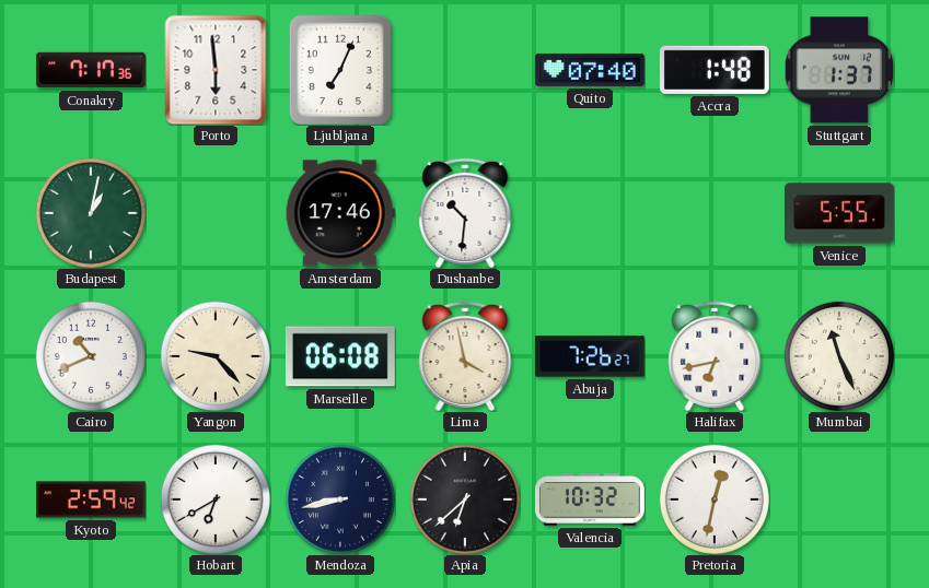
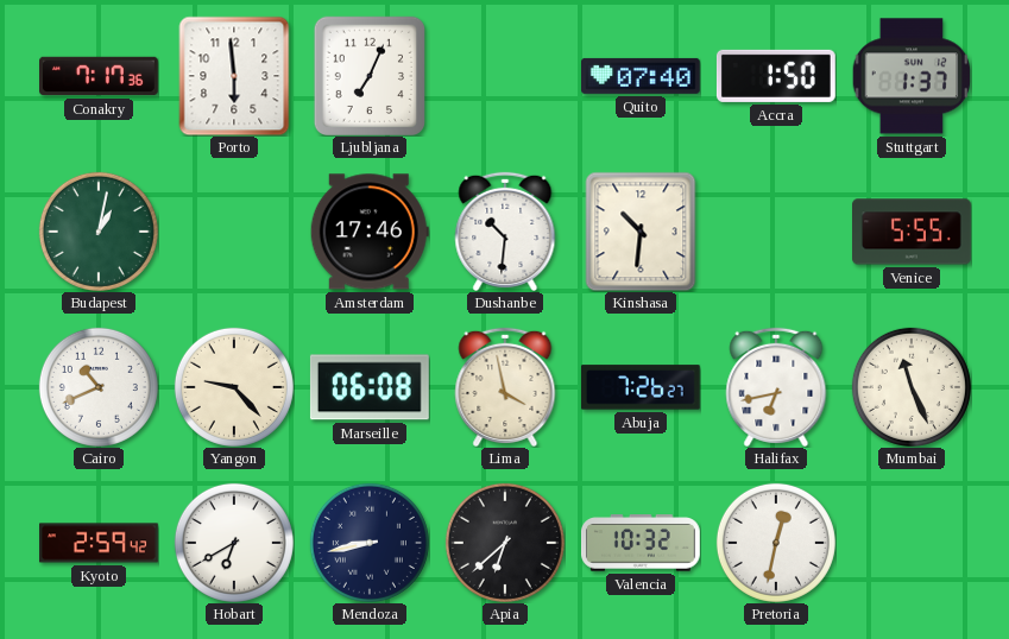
Accra: 1:48 -> 1:50
Kinshasa: none -> 10:31
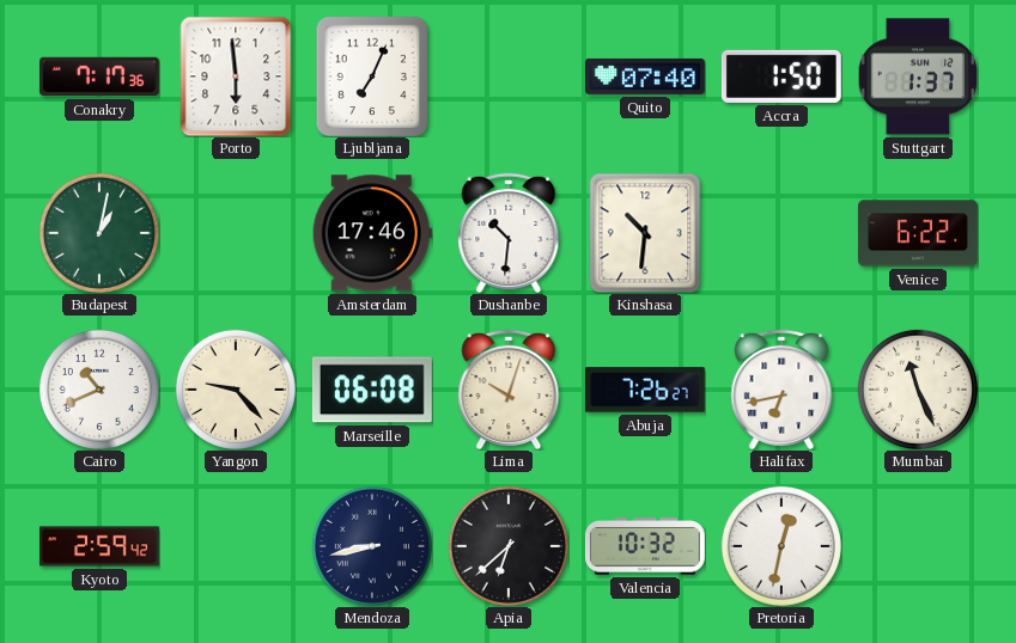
Venice: 5:55 -> 6:22
Lima: 3:58 -> 10:03
Hobart: 6:40 -> none
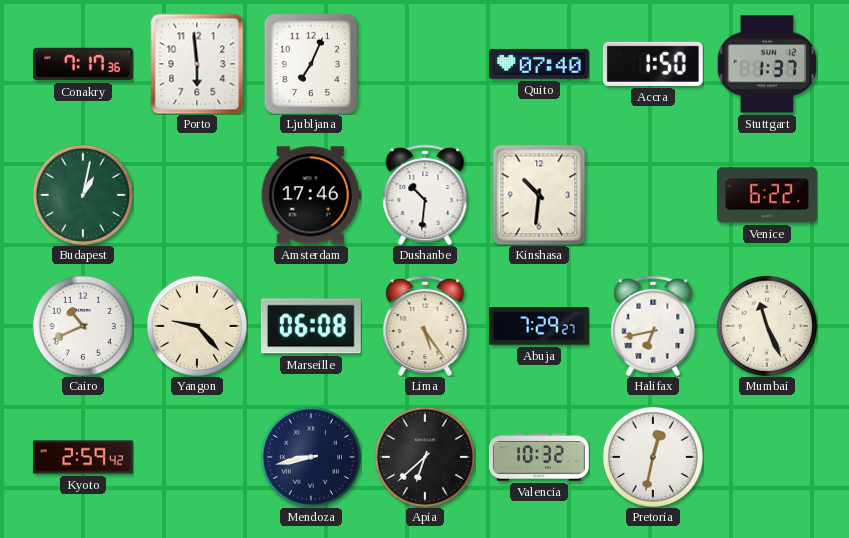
Lima: 10:03 -> 5:24
Abuja: 7:26 -> 7:29
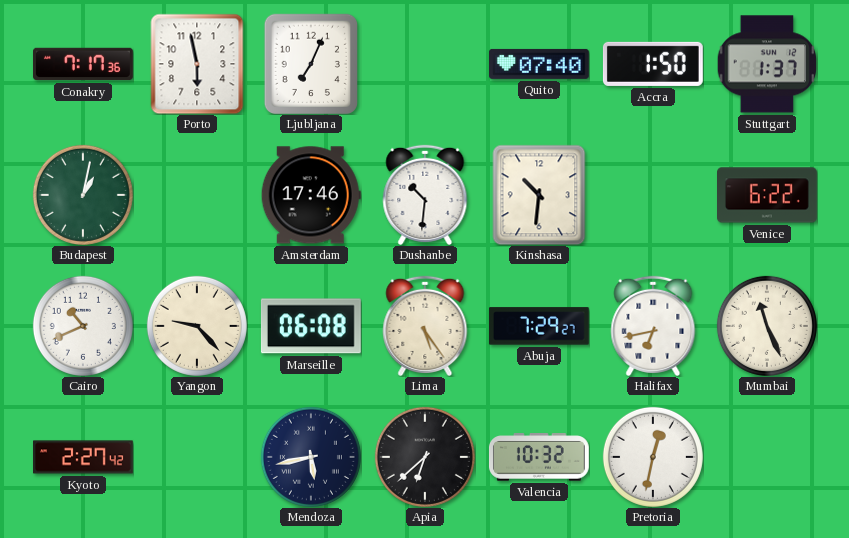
Porto: 5:59 -> 5:58
Kyoto: 2:59 -> 2:27
Mendoza: 8:43 -> 5:43
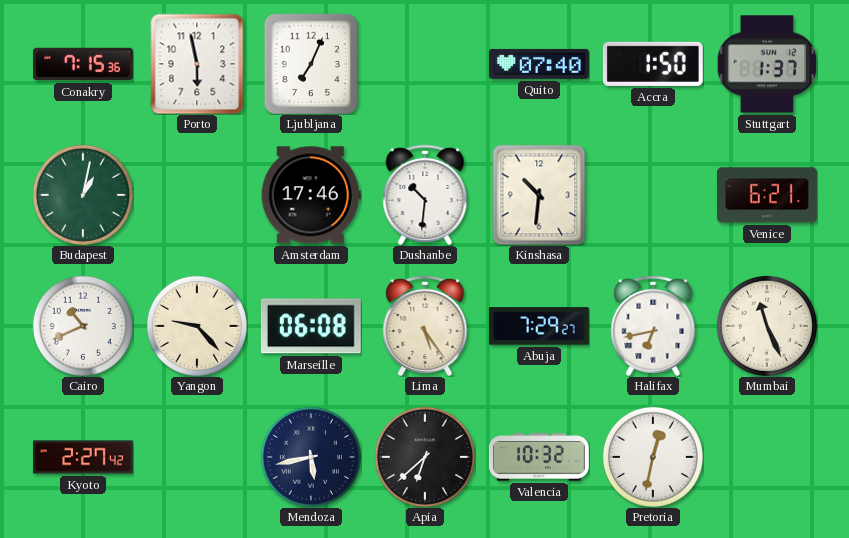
Conakry: 7:17 -> 7:15
Venice: 6:22 -> 6:21
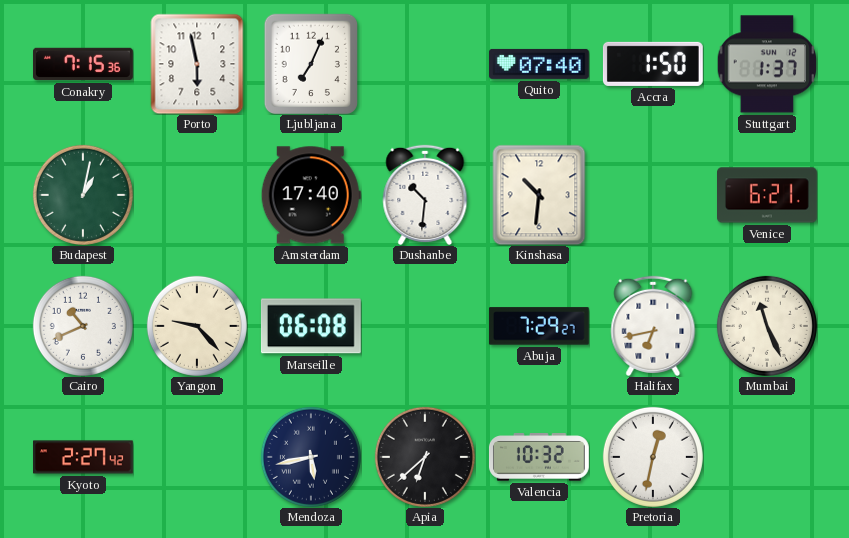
Amsterdam: 17:46 -> 17:40
Lima: 5:24 -> none
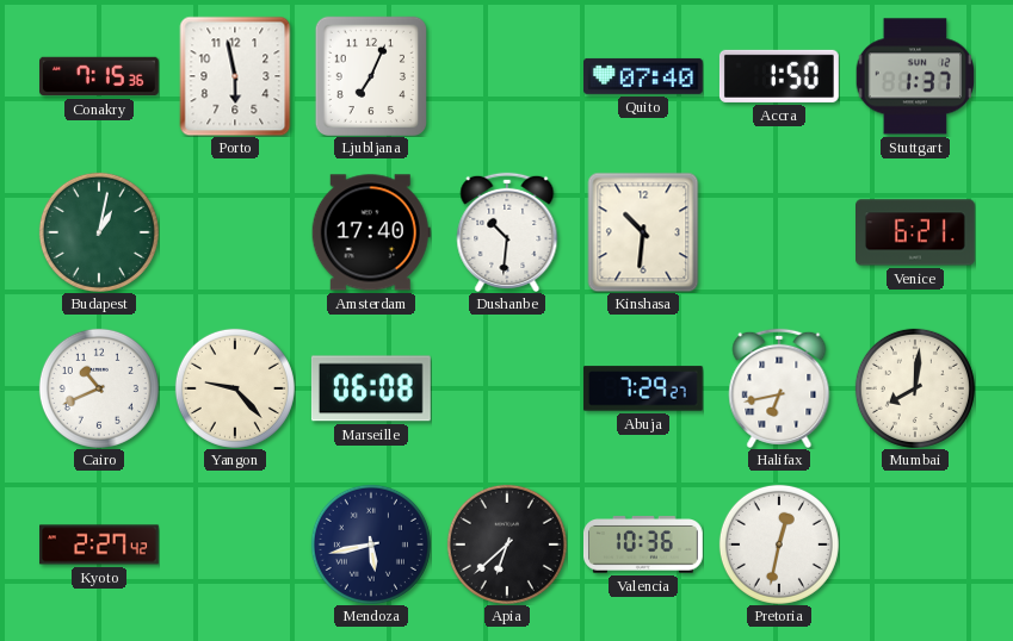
Mumbai: 11:26 -> 8:01
Valencia: 10:32 -> 10:36
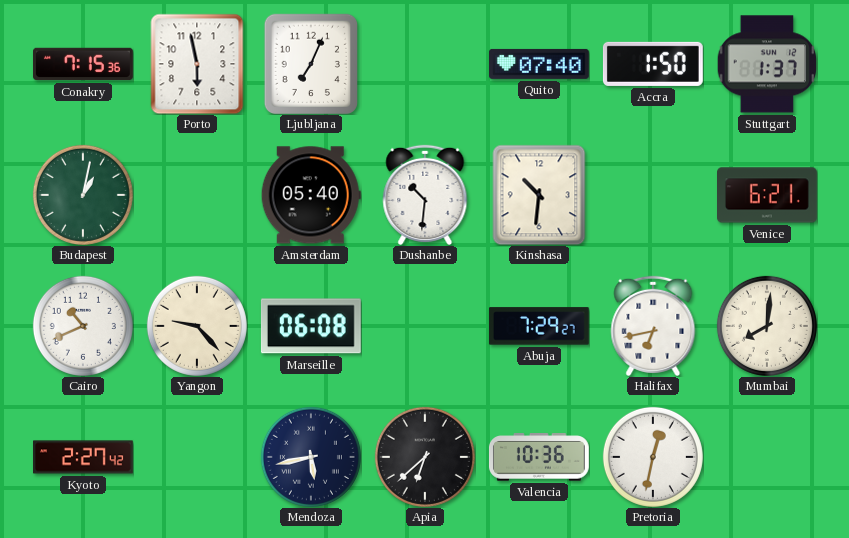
Amsterdam: 17:40 -> 05:40
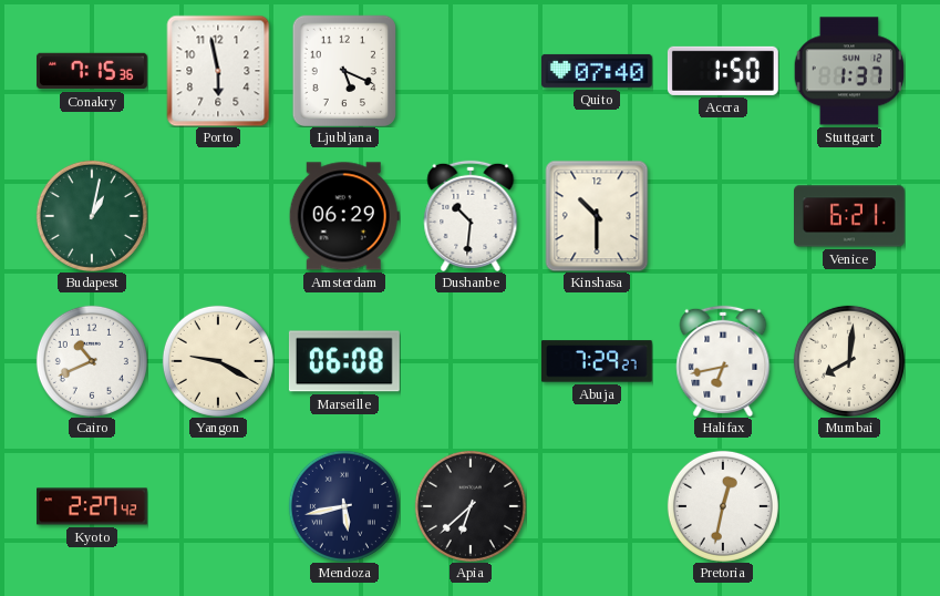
Ljubljana: 7:04 -> 5:19
Amsterdam: 05:40 -> 06:29
Kinshasa: 10:31 -> 10:30
Yangon: 9:23 -> 9:20
Valencia: 10:36 -> none
